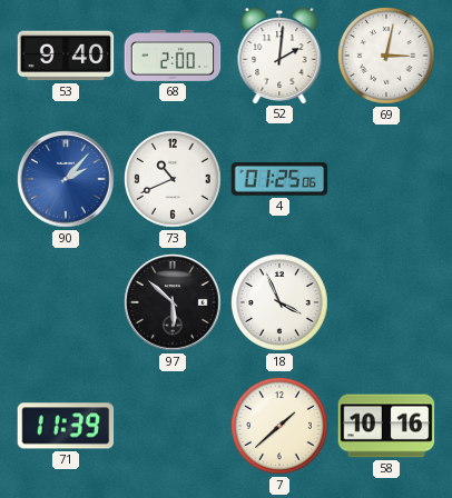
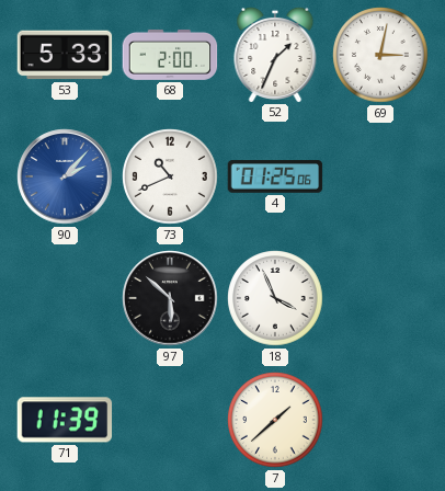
53: 9:40 -> 5:33
52: 2:01 -> 1:34
58: 10:16 -> none
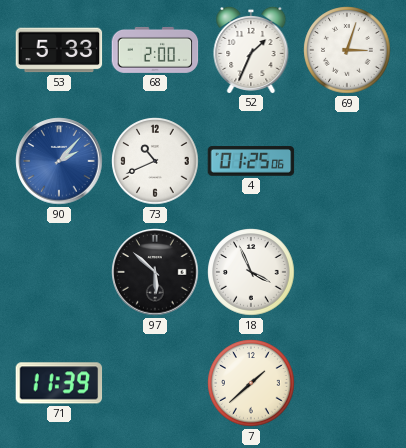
69: 3:02 -> 3:03
